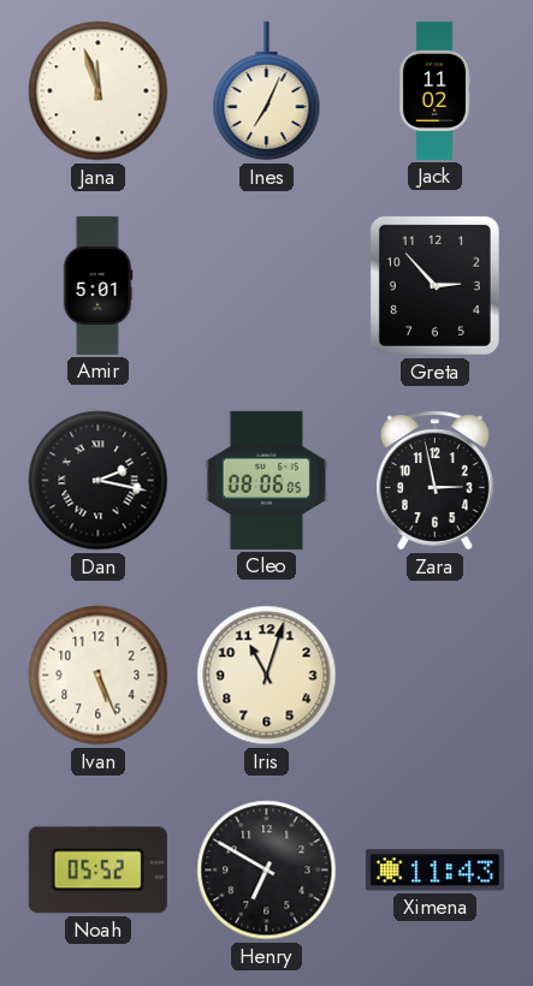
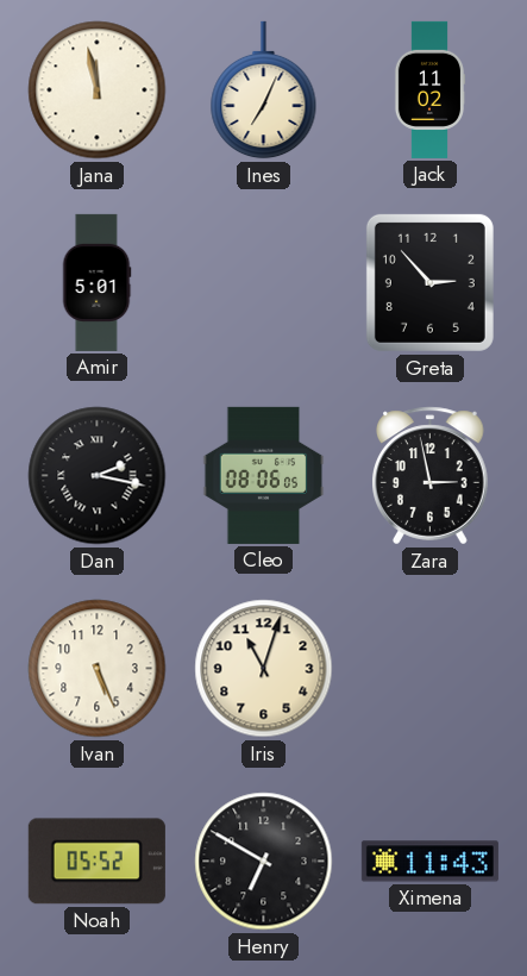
Jana: 11:57 -> 11:58
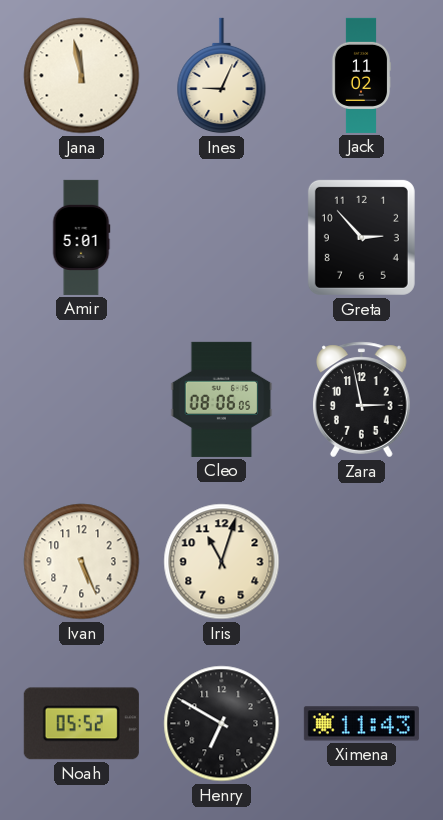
Ines: 7:04 -> 9:04
Dan: 2:17 -> none
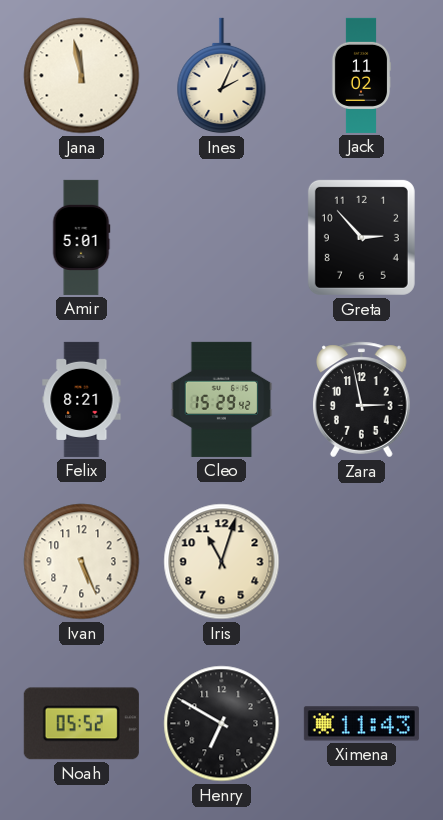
Ines: 9:04 -> 2:04
Felix: none -> 8:21
Cleo: 08:06 -> 15:29
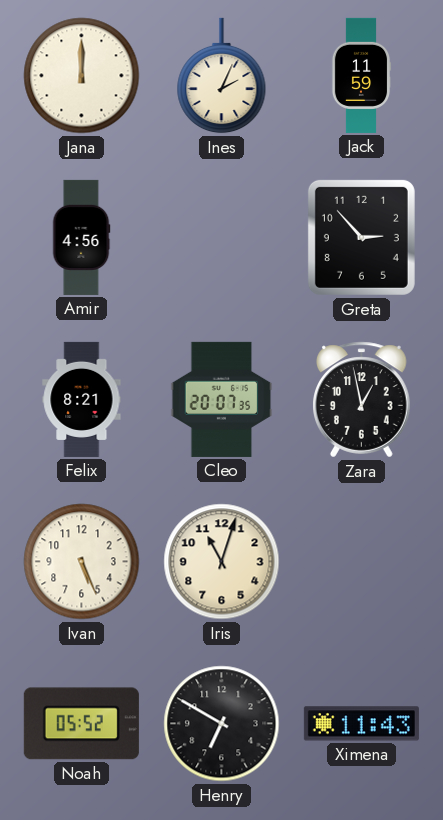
Jana: 11:58 -> 12:00
Jack: 11:02 -> 11:59
Amir: 5:01 -> 4:56
Cleo: 15:29 -> 20:07
Zara: 2:58 -> 12:58
